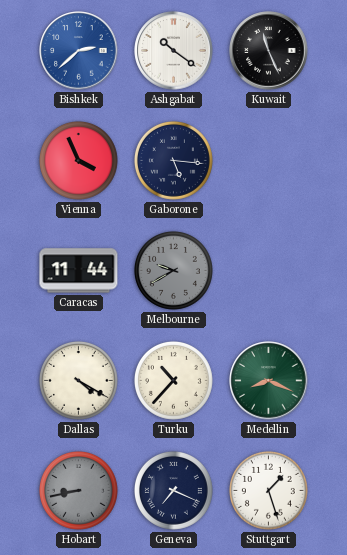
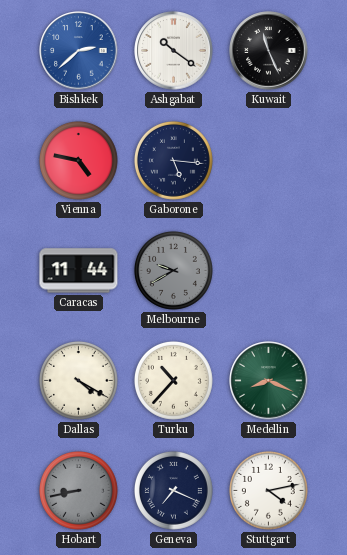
Vienna: 3:56 -> 4:47
Stuttgart: 1:27 -> 4:13
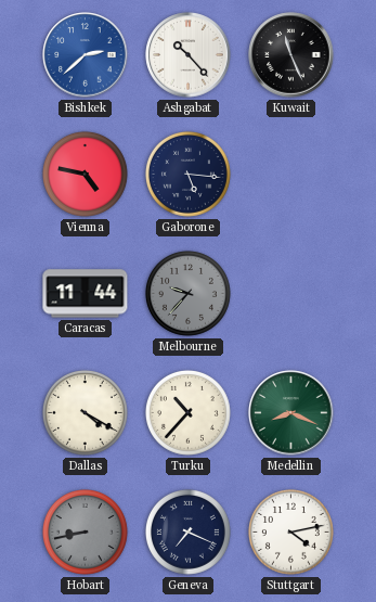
Ashgabat: 10:21 -> 10:23
Melbourne: 9:40 -> 9:37
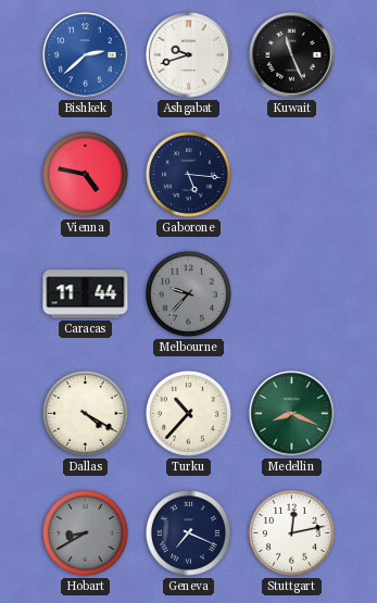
Ashgabat: 10:23 -> 9:42
Hobart: 8:43 -> 8:40
Stuttgart: 4:13 -> 12:13
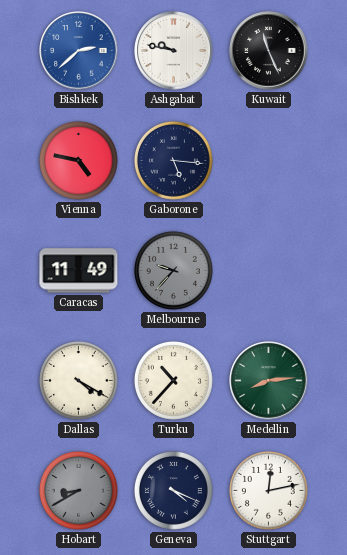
Ashgabat: 9:42 -> 9:47
Caracas: 11:44 -> 11:49
Medellin: 8:19 -> 8:14
Geneva: 7:19 -> 4:19
